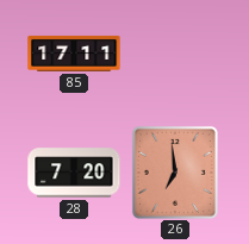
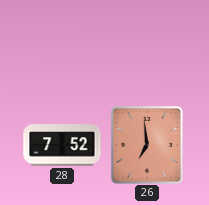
85: 17:11 -> none
28: 7:20 -> 7:52
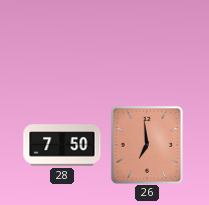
28: 7:52 -> 7:50
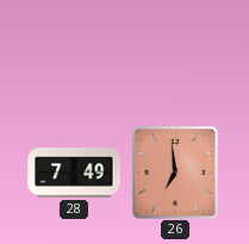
28: 7:50 -> 7:49
